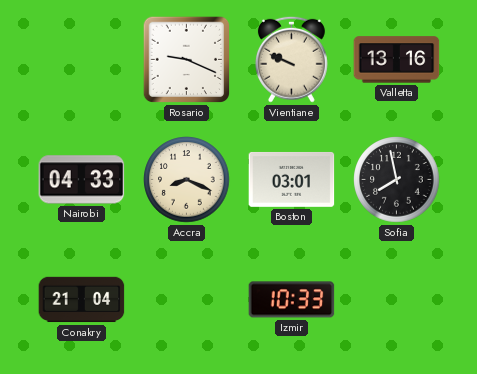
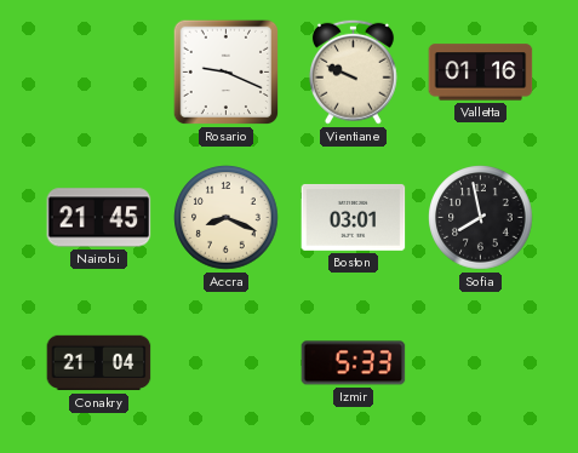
Valletta: 13:16 -> 01:16
Nairobi: 04:33 -> 21:45
Izmir: 10:33 -> 5:33
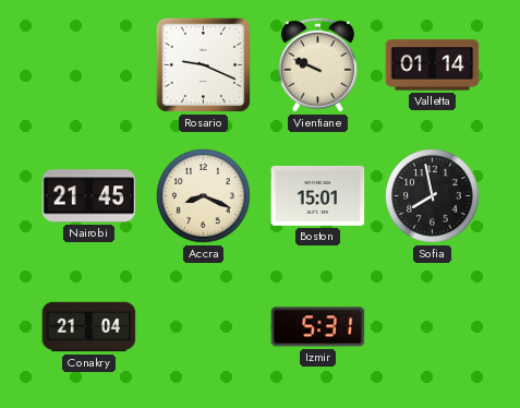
Valletta: 01:16 -> 01:14
Boston: 03:01 -> 15:01
Izmir: 5:33 -> 5:31
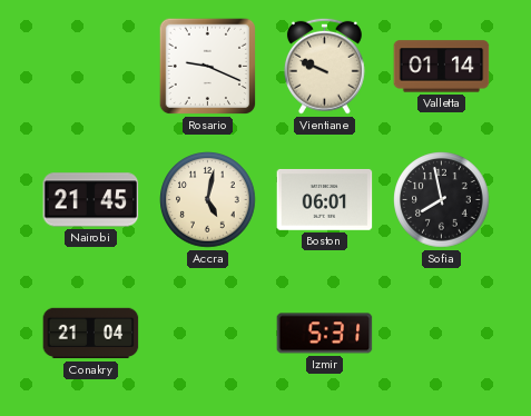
Accra: 8:19 -> 5:02
Boston: 15:01 -> 06:01
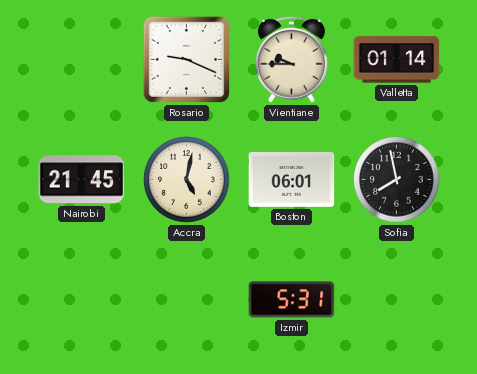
Vientiane: 9:49 -> 9:45
Conakry: 21:04 -> none
